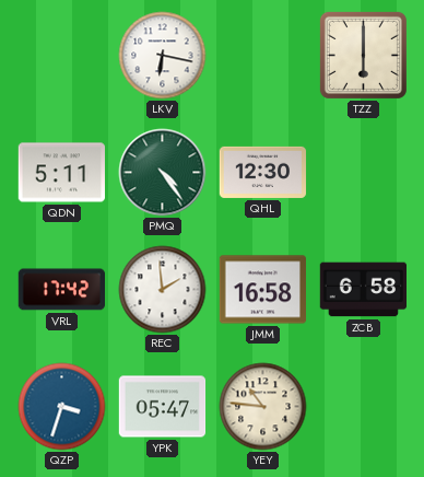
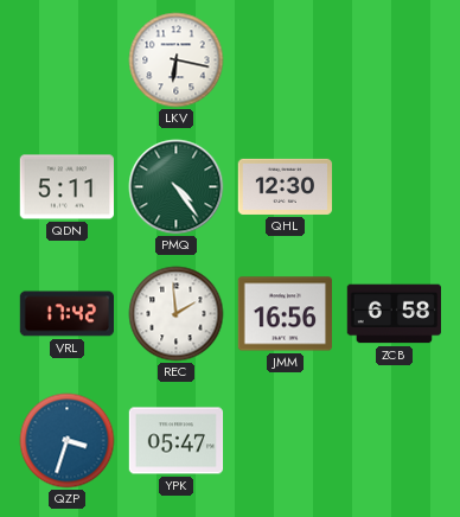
TZZ: 6:00 -> none
JMM: 16:58 -> 16:56
YEY: 10:46 -> none
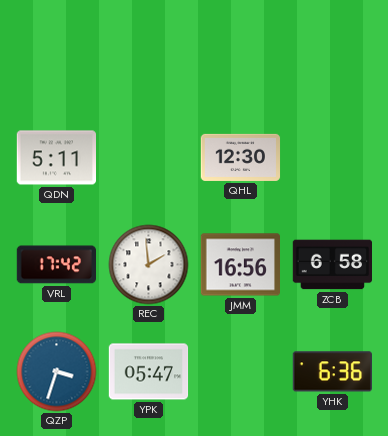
LKV: 6:17 -> none
PMQ: 4:24 -> none
YHK: none -> 6:36
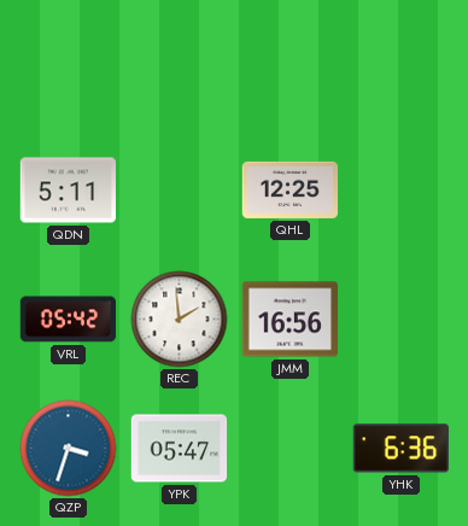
QHL: 12:30 -> 12:25
VRL: 17:42 -> 05:42
ZCB: 6:58 -> none
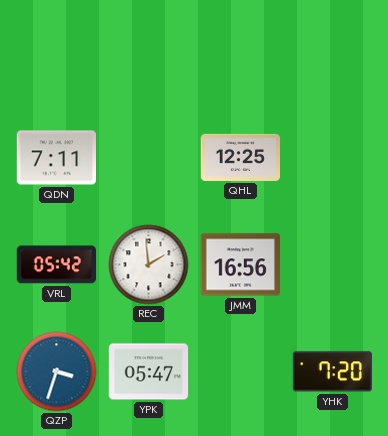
QDN: 5:11 -> 7:11
YHK: 6:36 -> 7:20
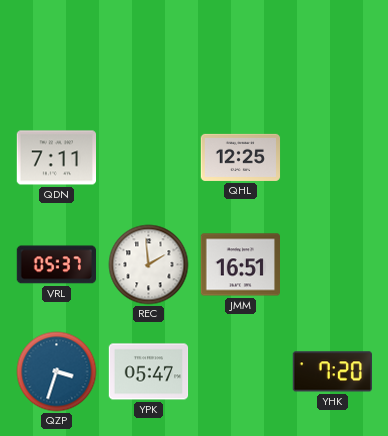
VRL: 05:42 -> 05:37
JMM: 16:56 -> 16:51
